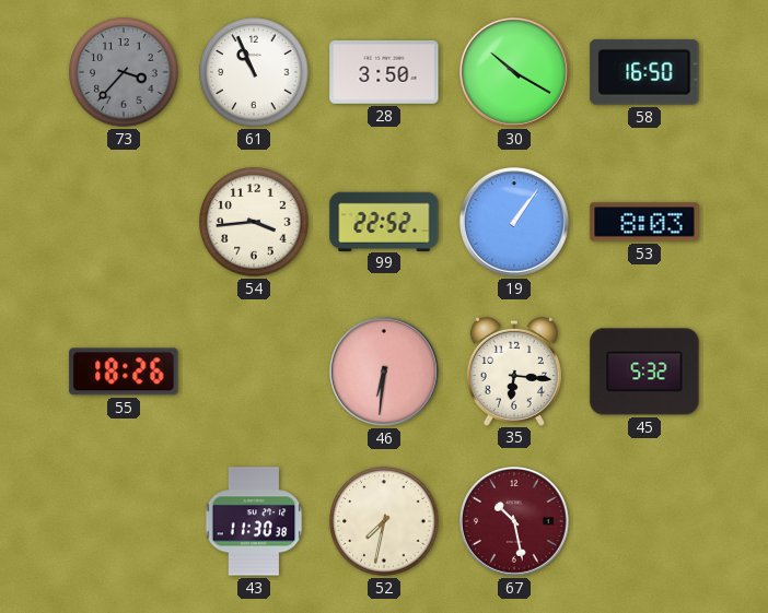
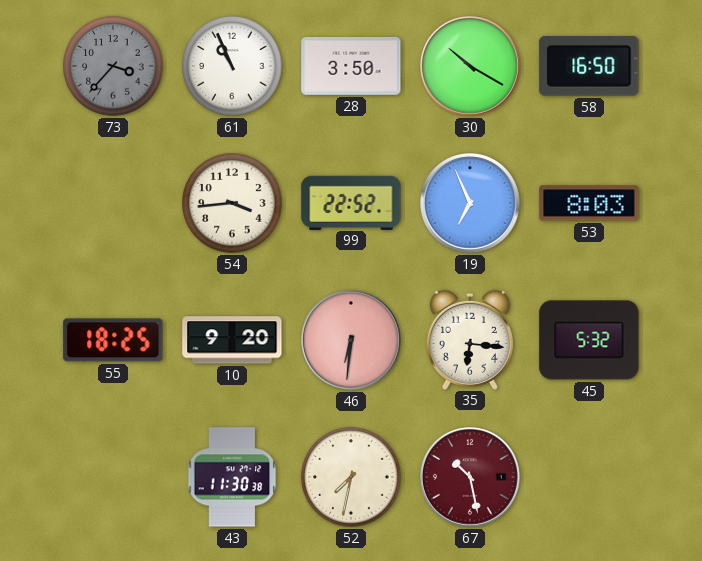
19: 1:06 -> 6:56
55: 18:26 -> 18:25
10: none -> 9:20
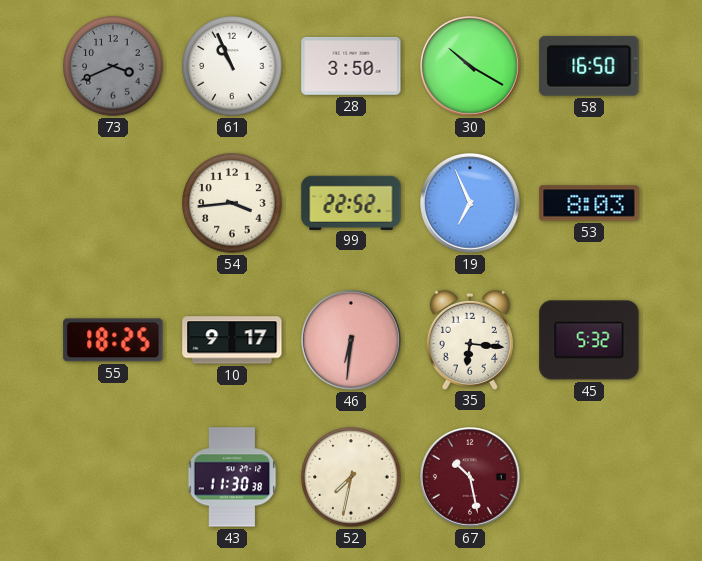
73: 3:37 -> 3:41
10: 9:20 -> 9:17
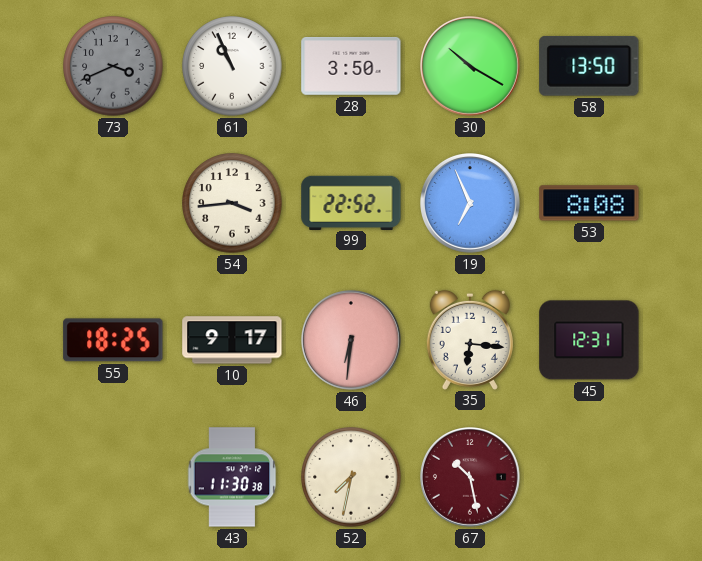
58: 16:50 -> 13:50
53: 8:03 -> 8:08
45: 5:32 -> 12:31
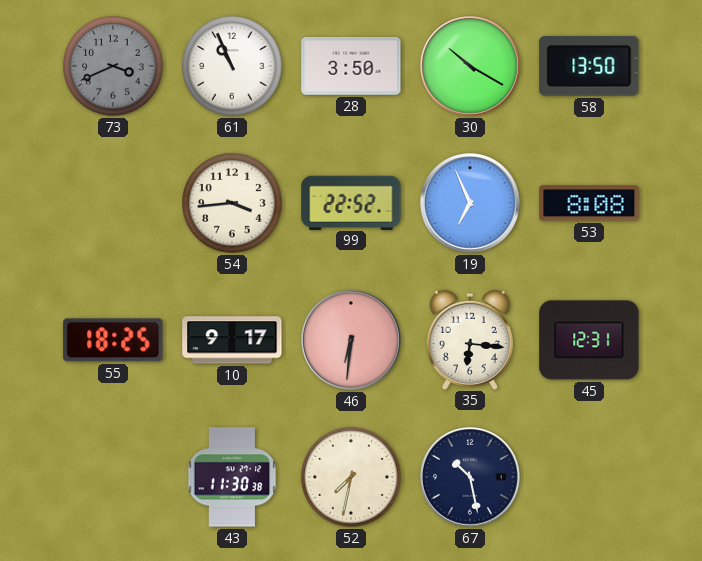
67 dial: burgundy -> navy
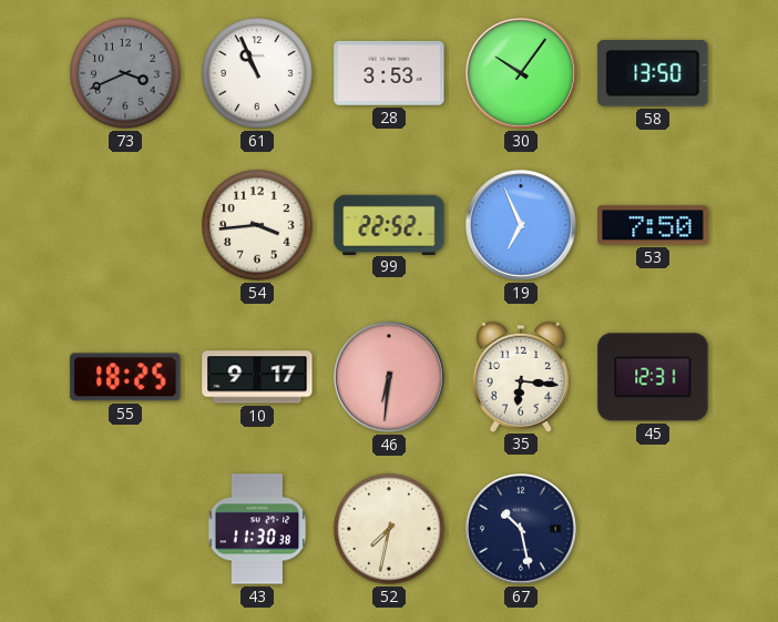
28: 3:50 -> 3:53
30: 10:20 -> 10:06
53: 8:08 -> 7:50
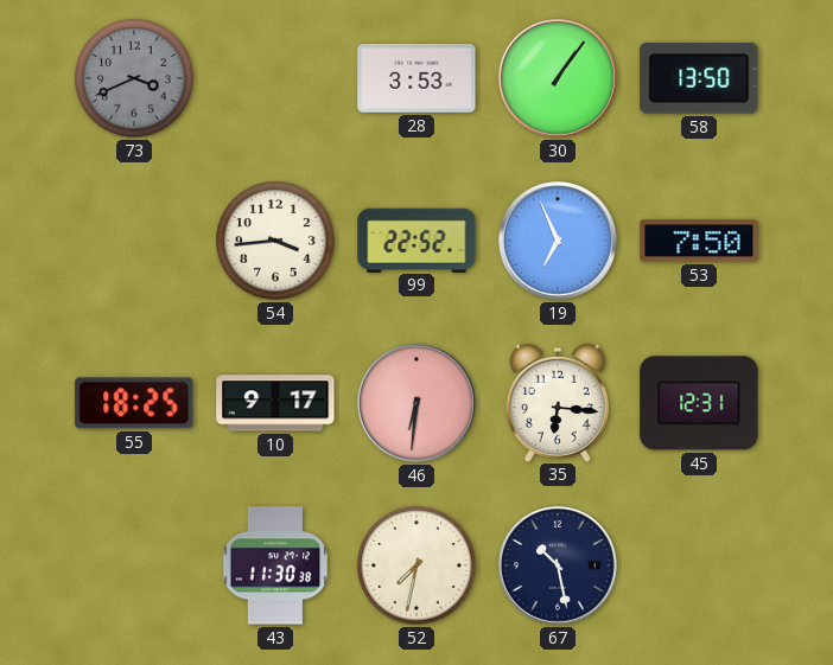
61: 10:56 -> none
30: 10:06 -> 1:06
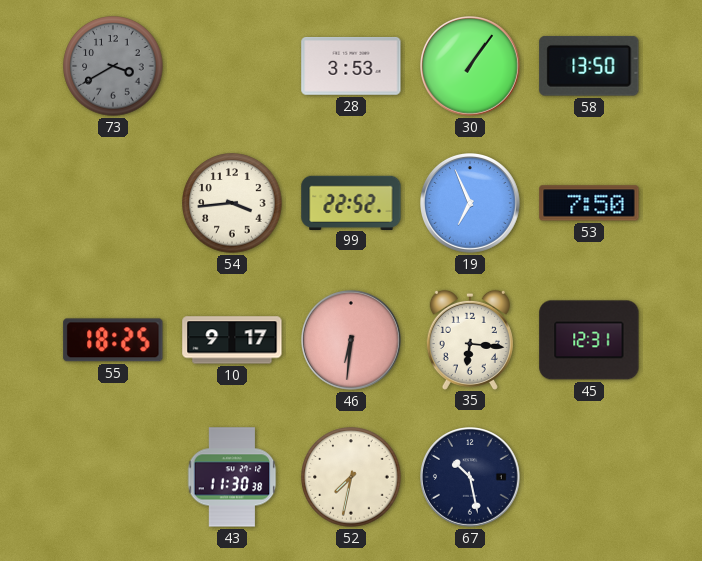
73: 3:41 -> 3:40
